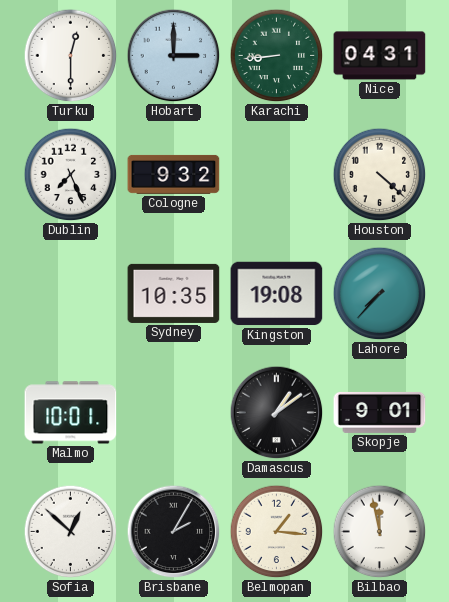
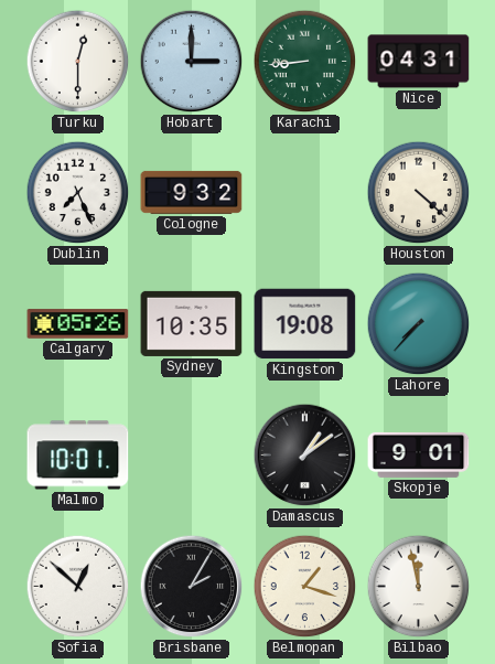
Calgary: none -> 05:26
Belmopan: 1:16 -> 1:18
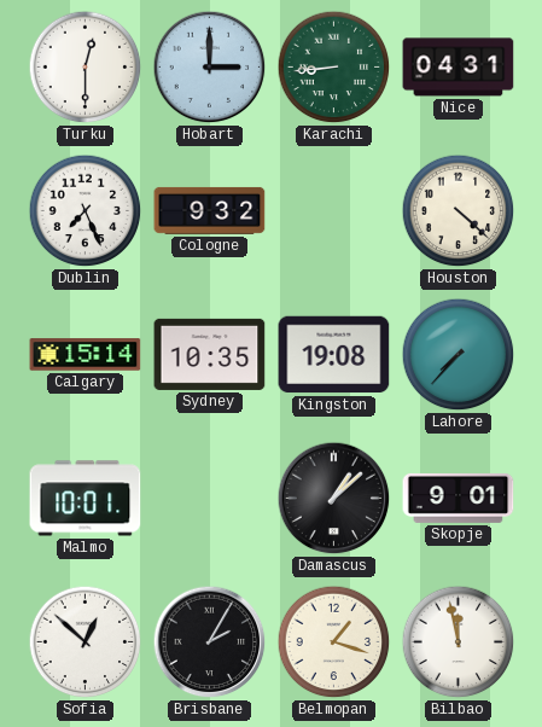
Calgary: 05:26 -> 15:14
Damascus: 1:09 -> 1:08
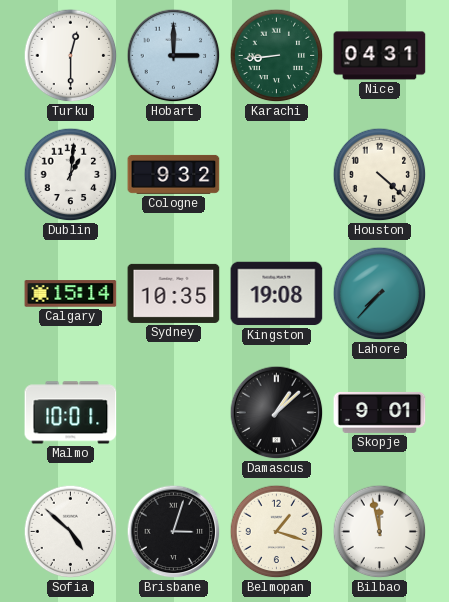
Dublin: 7:26 -> 1:01
Sofia: 12:52 -> 4:52
Brisbane: 2:05 -> 3:03
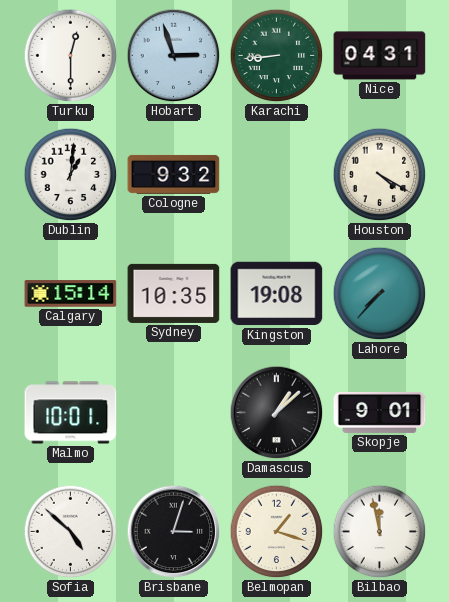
Hobart: 3:00 -> 2:57
Houston: 4:22 -> 4:20
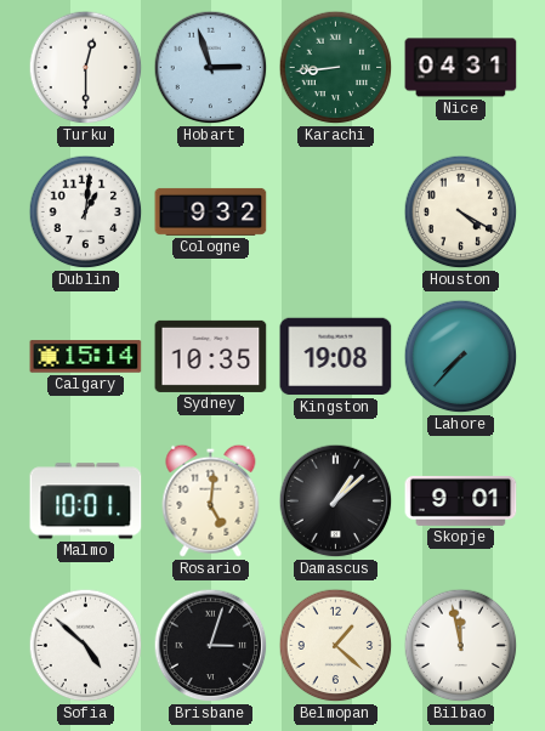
Rosario: none -> 5:01
Belmopan: 1:18 -> 1:22
